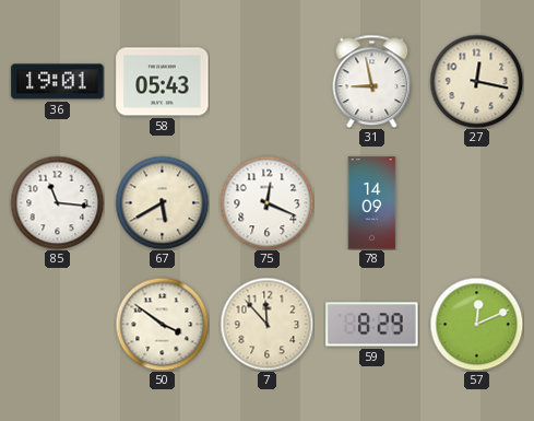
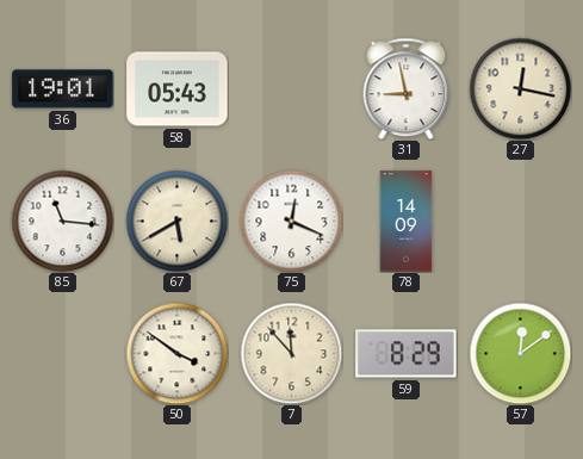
57: 12:11 -> 12:09
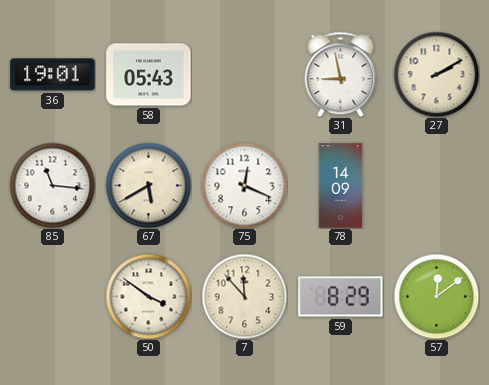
27: 12:17 -> 2:10
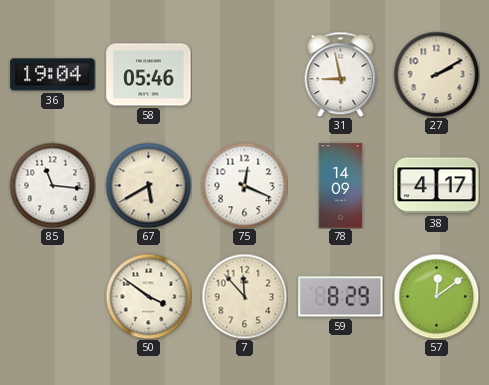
36: 19:01 -> 19:04
58: 05:43 -> 05:46
38: none -> 4:17
